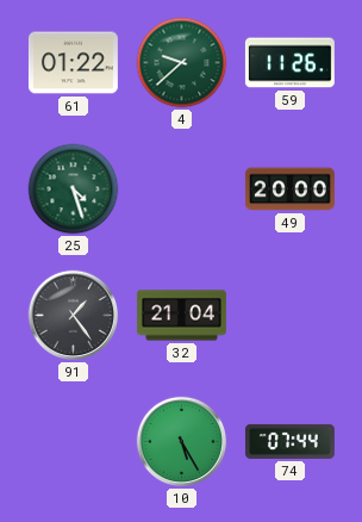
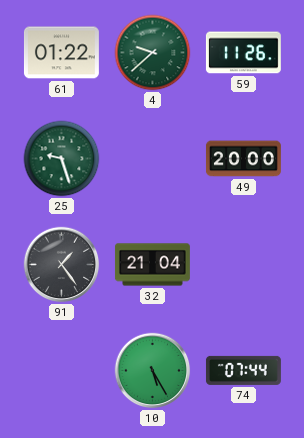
25: 4:27 -> 9:27
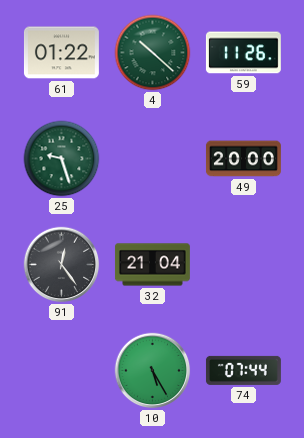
4: 9:38 -> 10:22
91: 1:24 -> 12:24
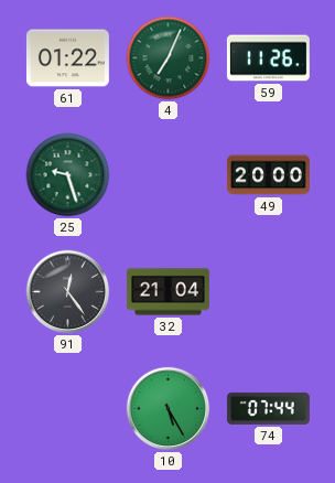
4: 10:22 -> 7:04
